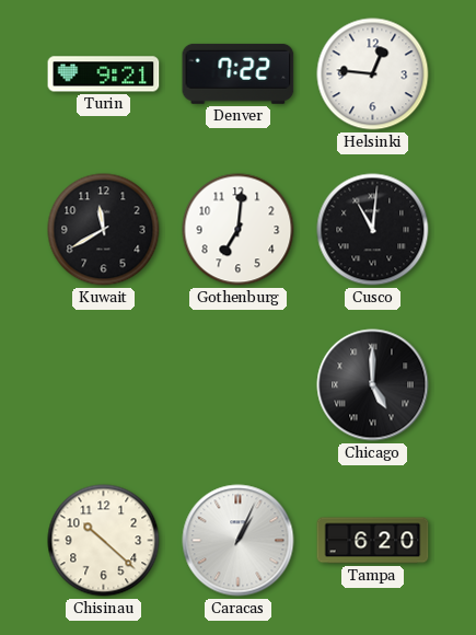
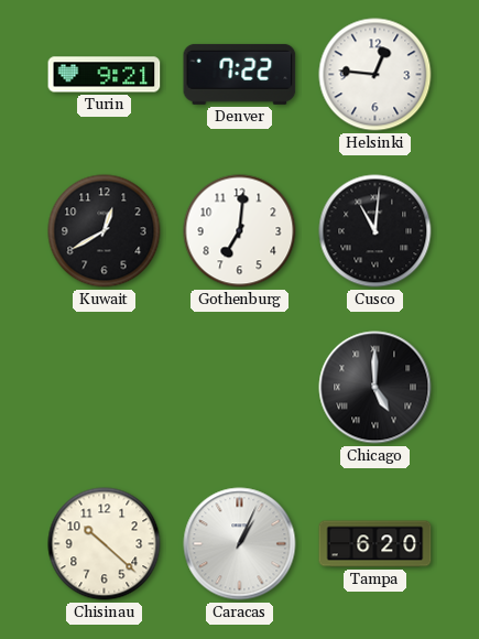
Kuwait: 11:40 -> 12:40
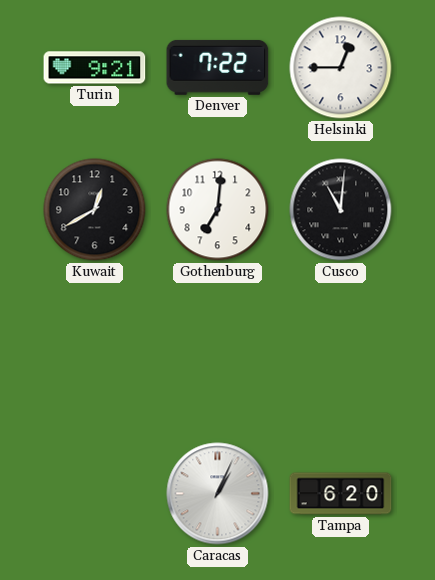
Helsinki: 12:46 -> 12:45
Chicago: 5:00 -> none
Chisinau: 10:22 -> none
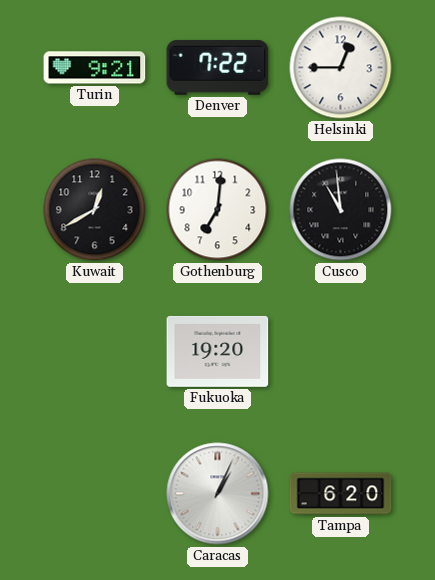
Cusco: 11:01 -> 10:59
Fukuoka: none -> 19:20
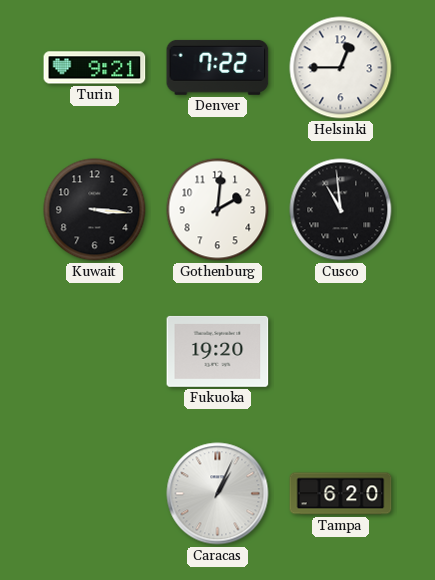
Kuwait: 12:40 -> 3:16
Gothenburg: 7:01 -> 2:01
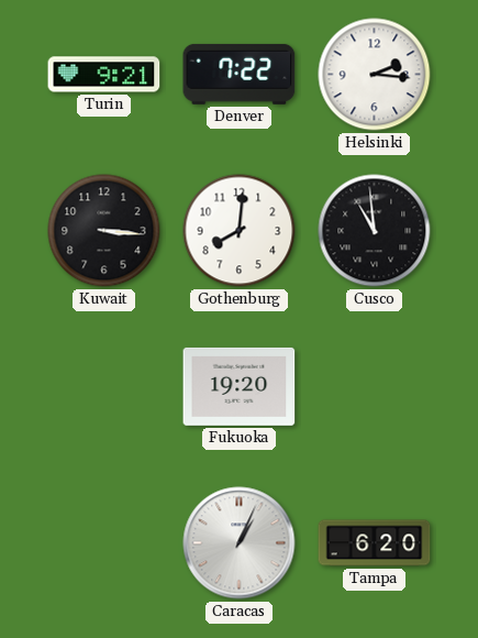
Helsinki: 12:45 -> 2:16
Gothenburg: 2:01 -> 8:01
